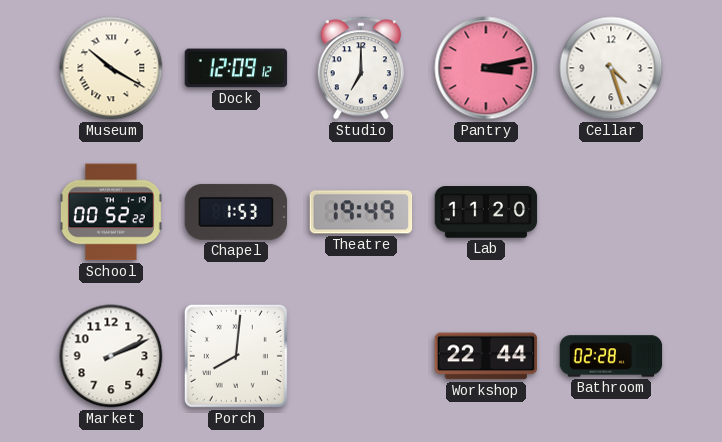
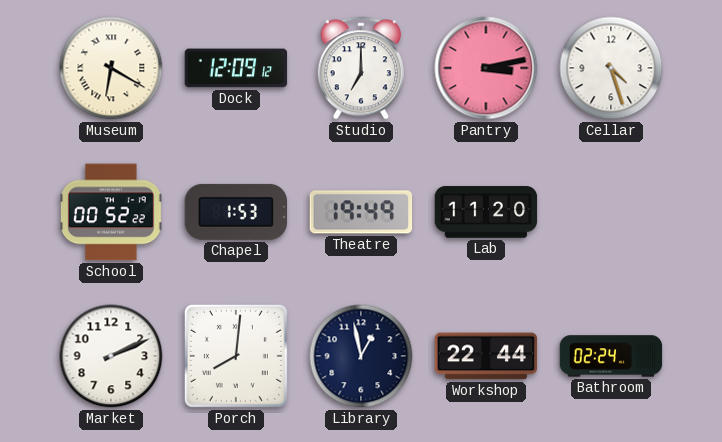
Museum: 10:20 -> 6:20
Library: none -> 12:58
Bathroom: 02:28 -> 02:24
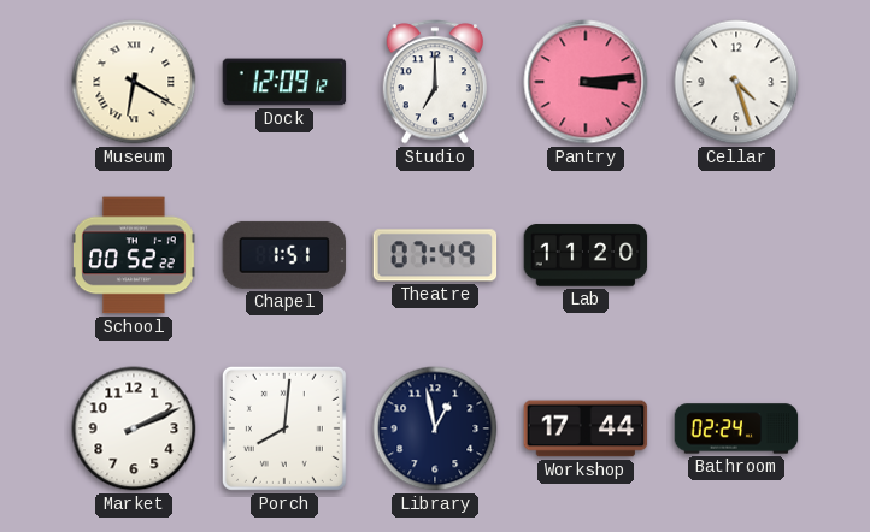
Pantry: 3:13 -> 3:14
Chapel: 1:53 -> 1:51
Theatre: 19:49 -> 07:49
Workshop: 22:44 -> 17:44
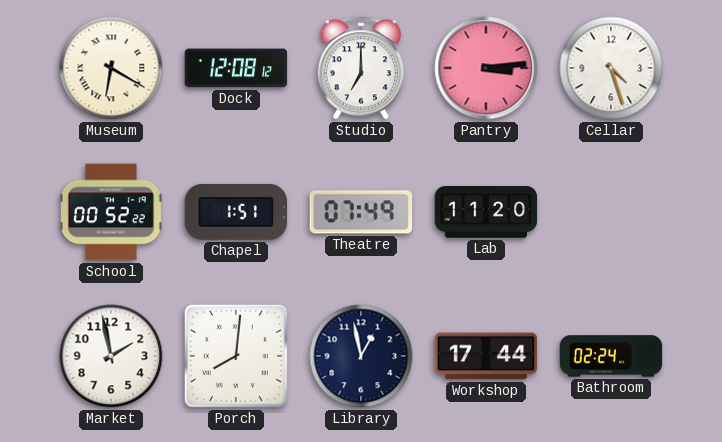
Dock: 12:09 -> 12:08
Market: 2:11 -> 1:58
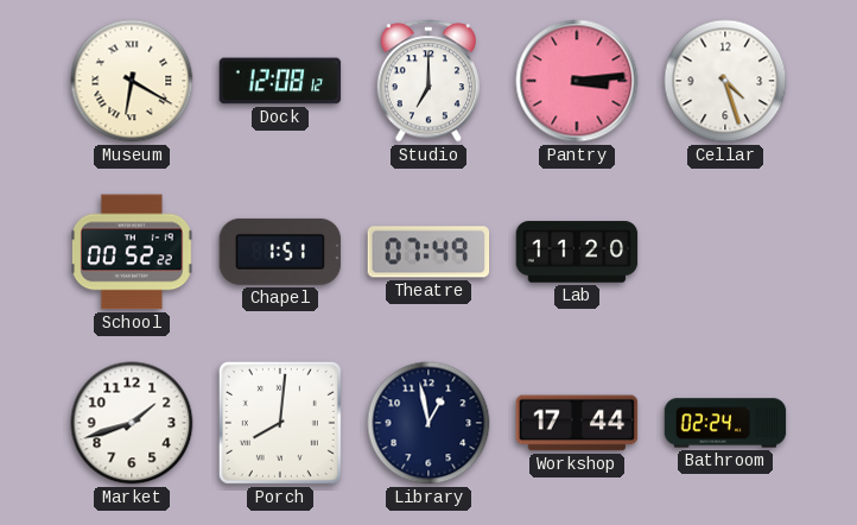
Market: 1:58 -> 1:42
